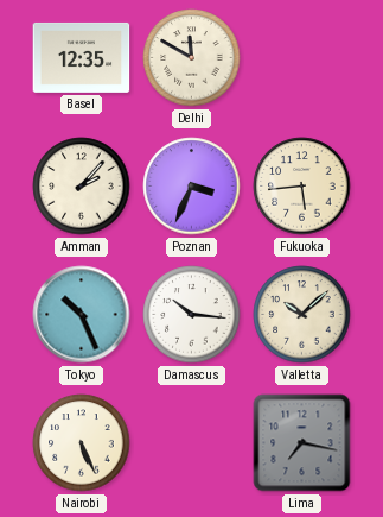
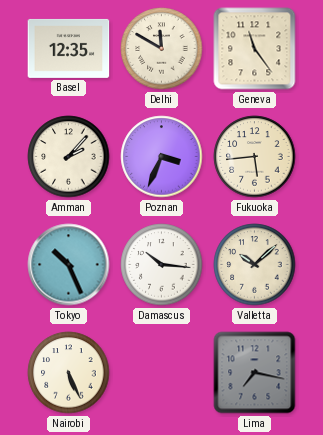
Geneva: none -> 11:24
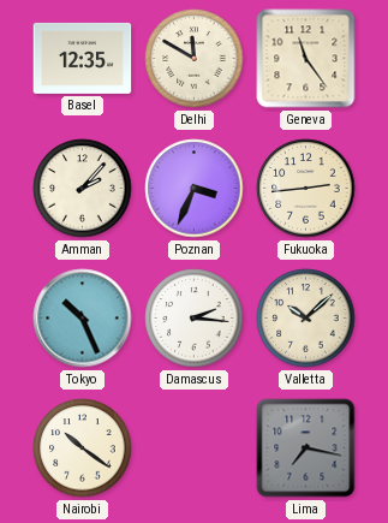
Fukuoka: 5:44 -> 2:44
Damascus: 10:16 -> 2:16
Nairobi: 5:26 -> 10:21
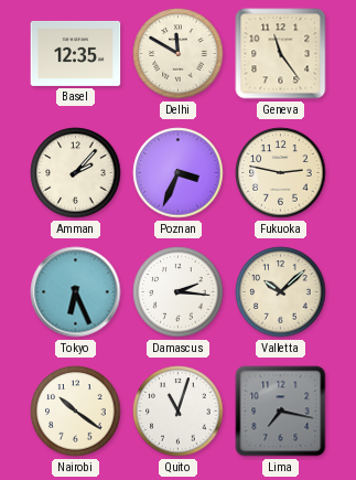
Fukuoka: 2:44 -> 2:47
Tokyo: 10:26 -> 6:26
Quito: none -> 11:03
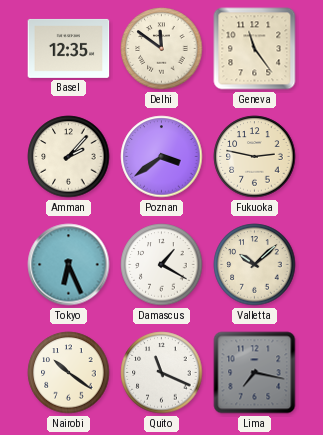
Delhi: 11:50 -> 11:51
Poznan: 3:34 -> 3:39
Damascus: 2:16 -> 1:20
Quito: 11:03 -> 11:19
